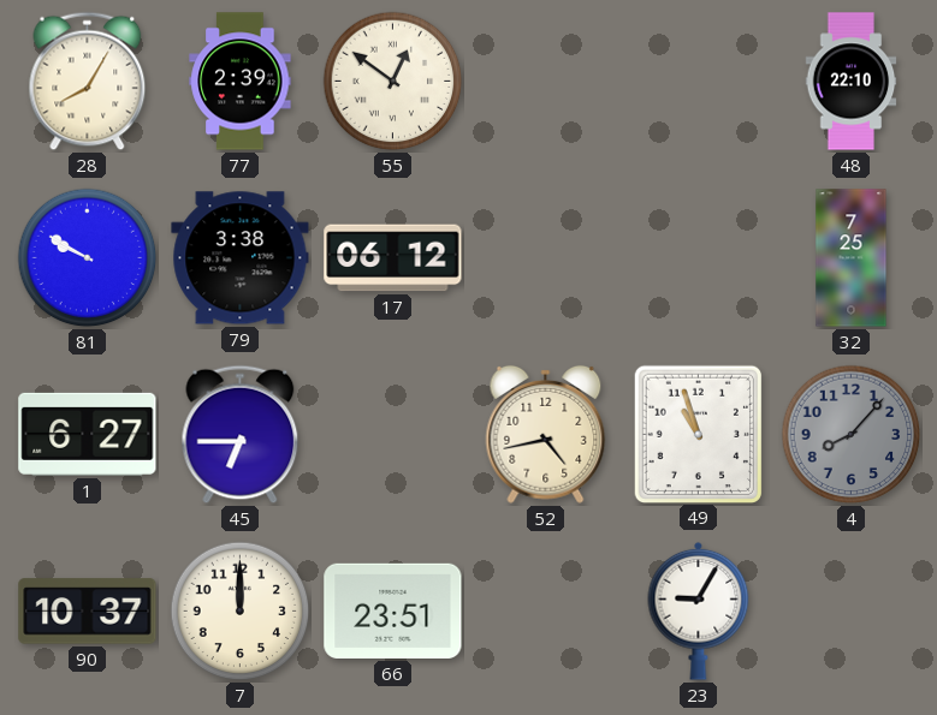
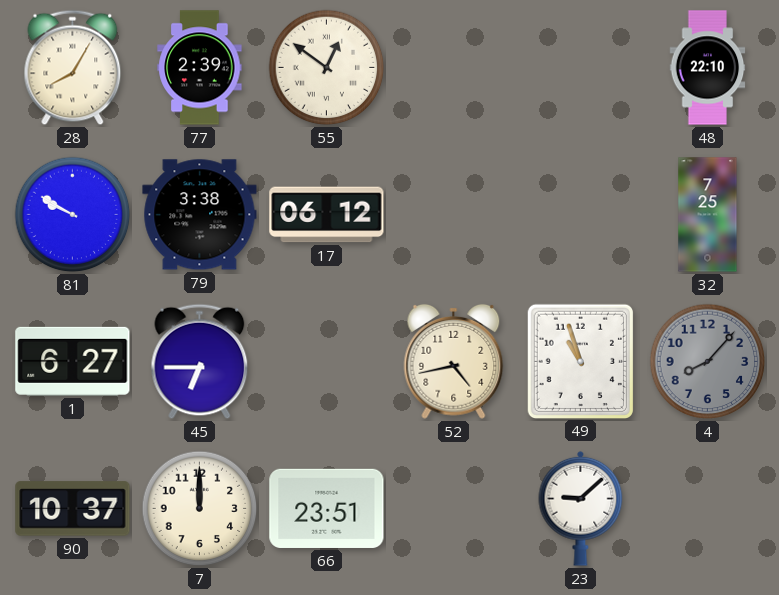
23: 9:05 -> 9:08
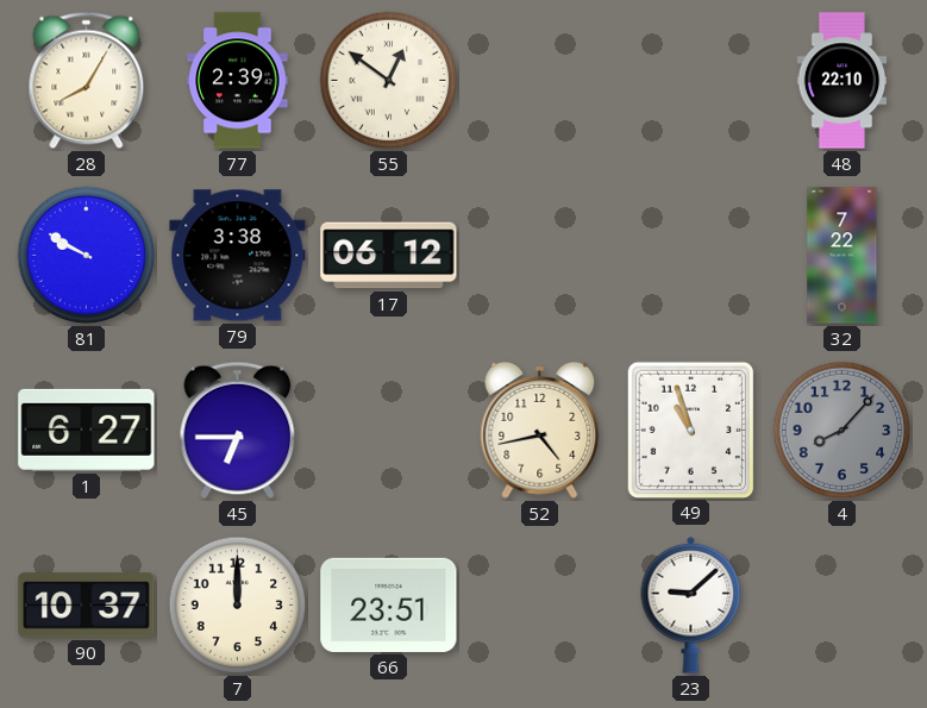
32: 7:25 -> 7:22
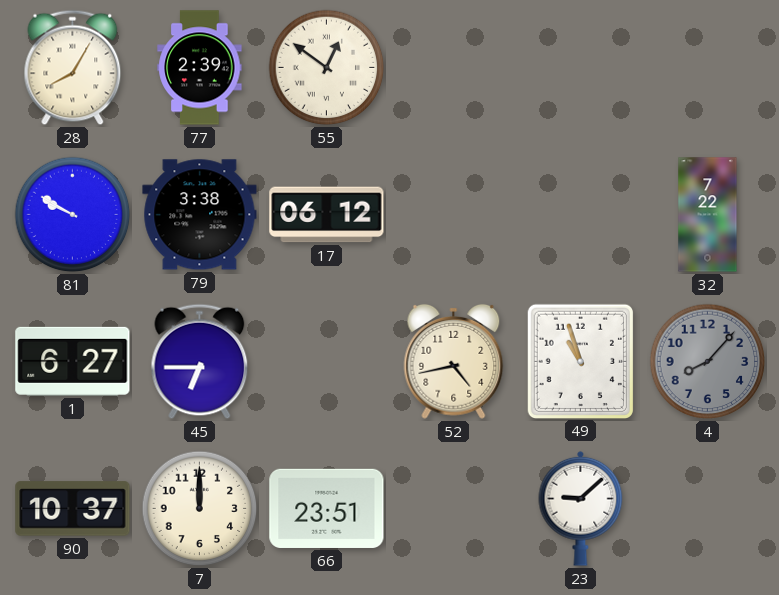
48: 22:10 -> none
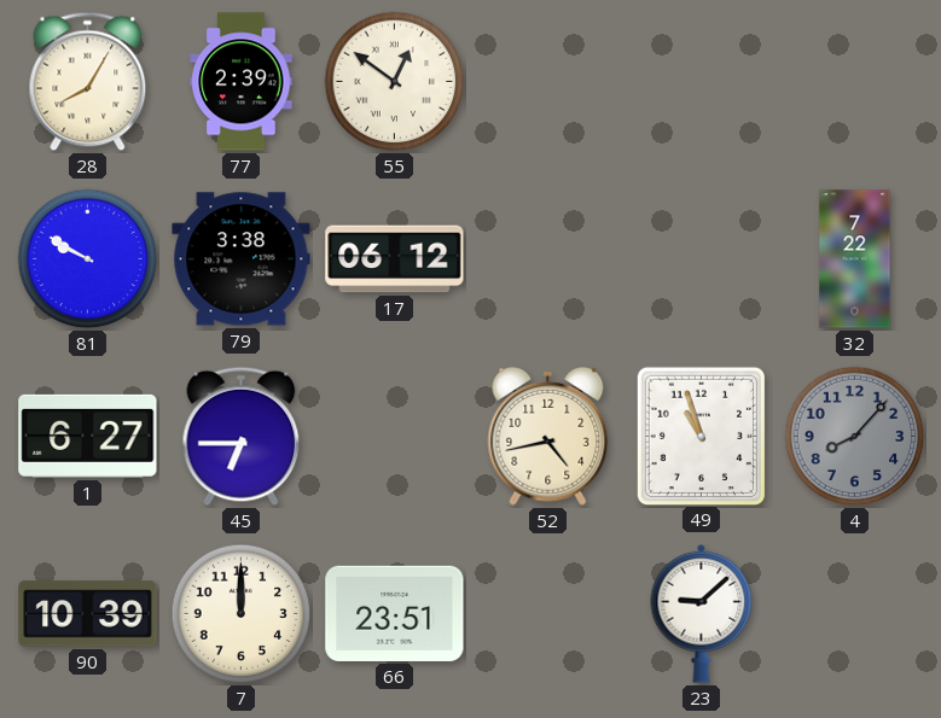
90: 10:37 -> 10:39
